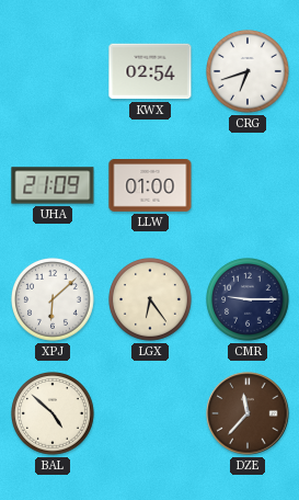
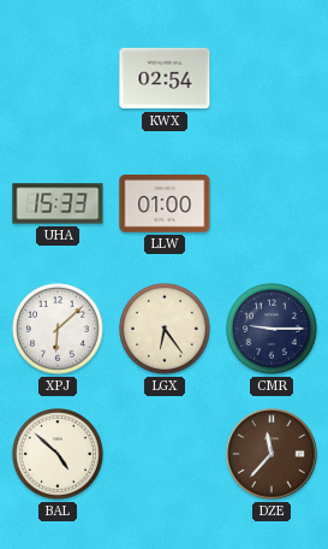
CRG: 6:42 -> none
UHA: 21:09 -> 15:33
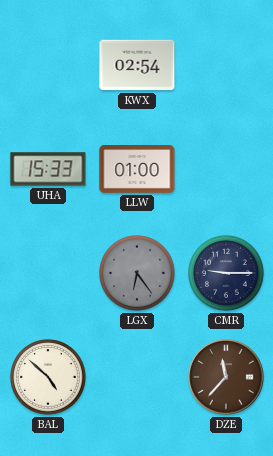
XPJ: 6:08 -> none
LGX dial: cream -> grey
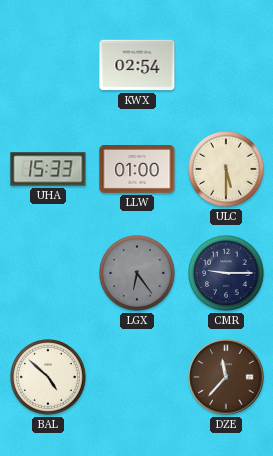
ULC: none -> 5:30
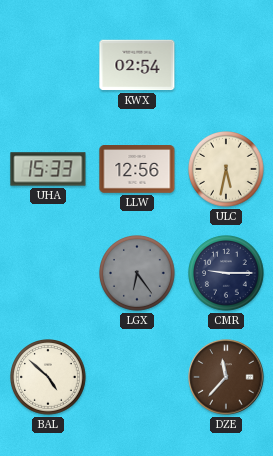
LLW: 01:00 -> 12:56
ULC: 5:30 -> 5:32
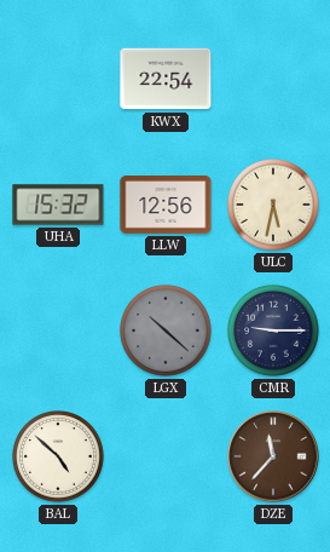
KWX: 02:54 -> 22:54
UHA: 15:33 -> 15:32
LGX: 6:24 -> 10:22
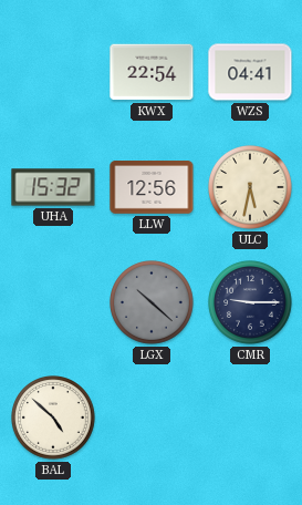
WZS: none -> 04:41
DZE: 11:37 -> none
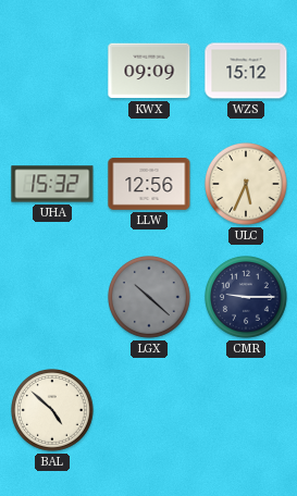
KWX: 22:54 -> 09:09
WZS: 04:41 -> 15:12
ULC: 5:32 -> 5:34
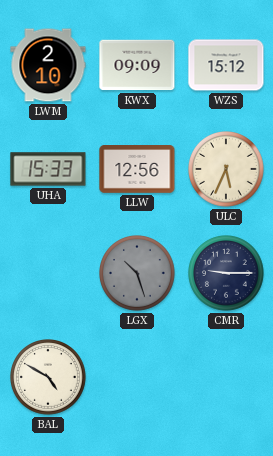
LWM: none -> 2:10
UHA: 15:32 -> 15:33
LGX: 10:22 -> 10:27
BAL: 4:52 -> 4:50
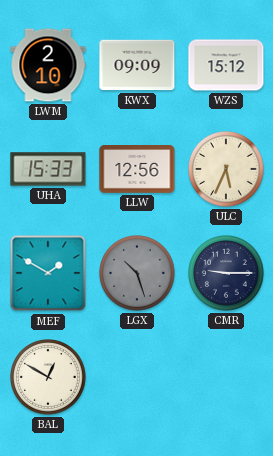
MEF: none -> 1:50
BAL: 4:50 -> 12:50
